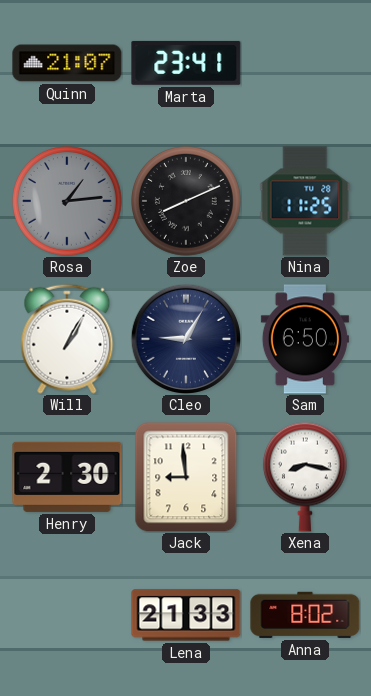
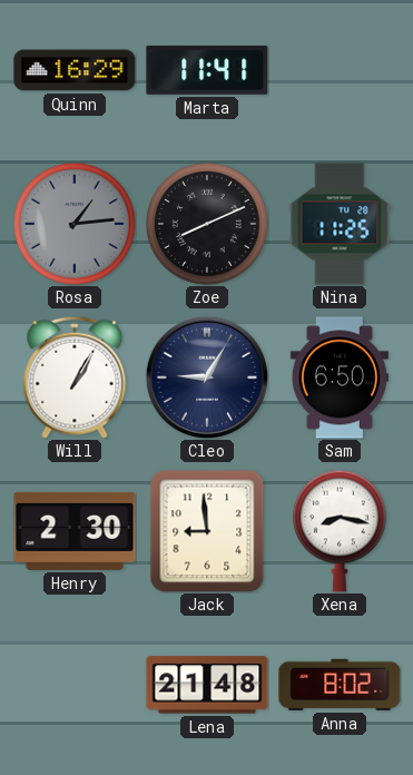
Quinn: 21:07 -> 16:29
Marta: 23:41 -> 11:41
Lena: 21:33 -> 21:48
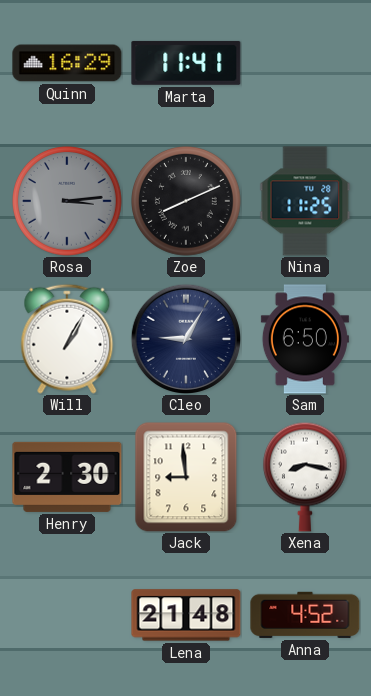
Rosa: 1:14 -> 3:14
Anna: 8:02 -> 4:52
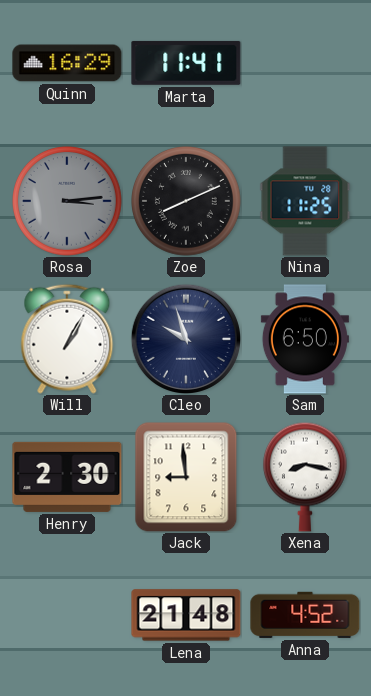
Cleo: 9:05 -> 9:57
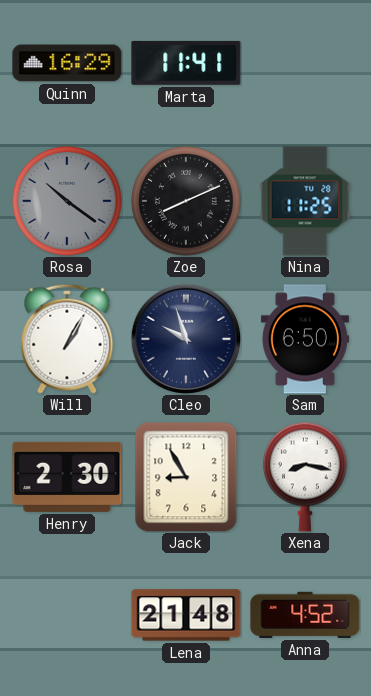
Rosa: 3:14 -> 10:21
Jack: 8:59 -> 8:55
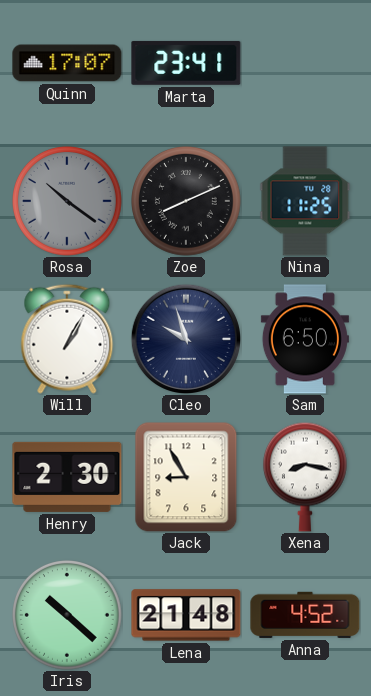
Quinn: 16:29 -> 17:07
Marta: 11:41 -> 23:41
Iris: none -> 10:22
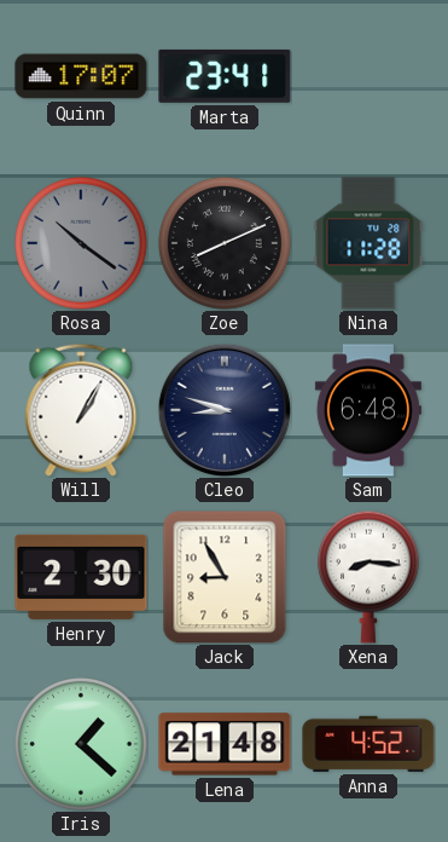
Nina: 11:25 -> 11:28
Cleo: 9:57 -> 8:48
Sam: 6:50 -> 6:48
Xena: 8:17 -> 8:16
Iris: 10:22 -> 1:22
